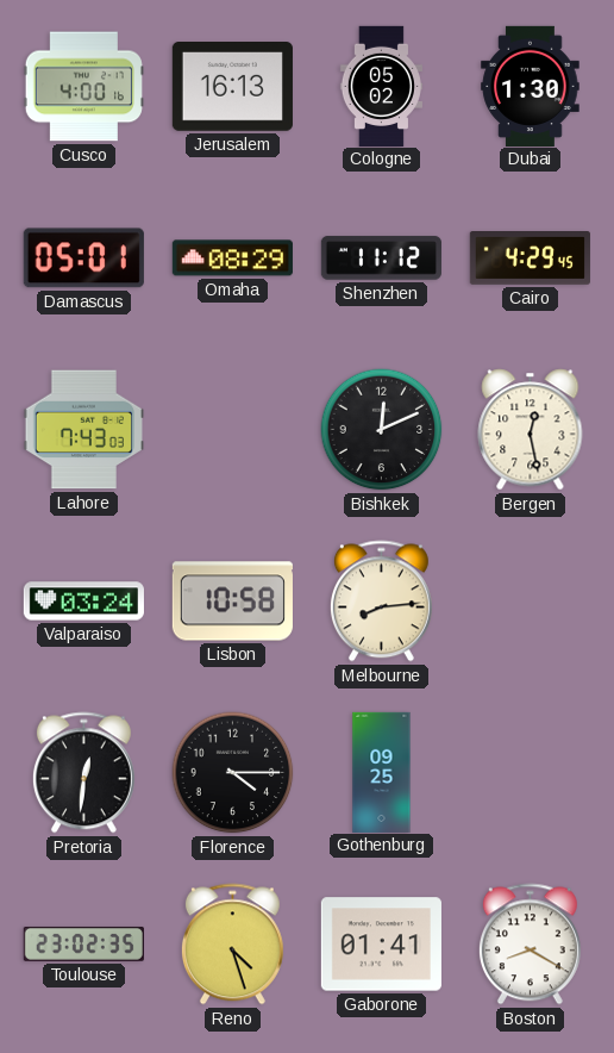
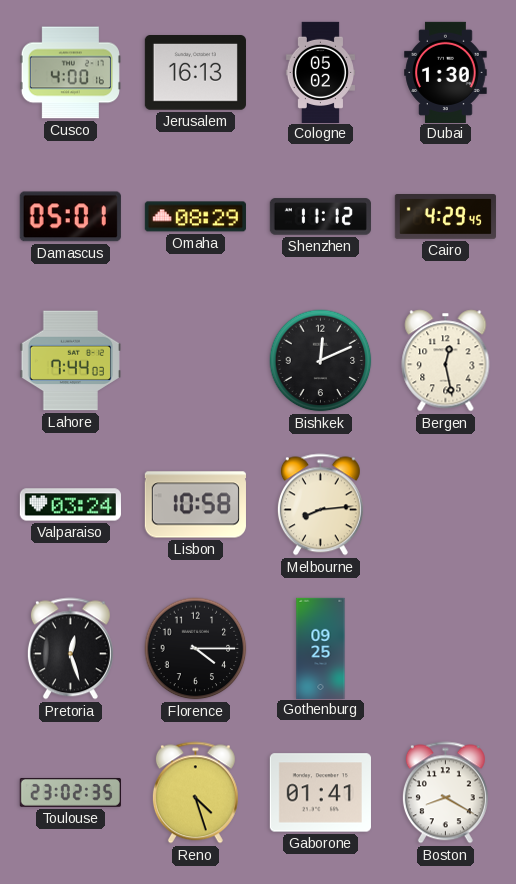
Lahore: 7:43 -> 7:44
Pretoria: 12:31 -> 12:27
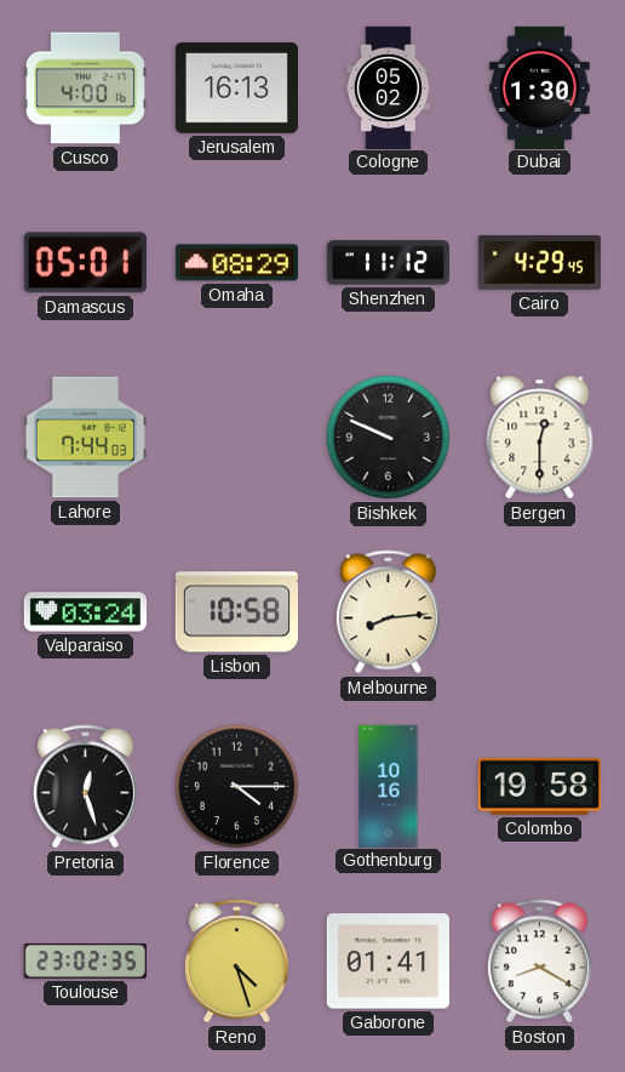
Bishkek: 12:11 -> 9:49
Bergen: 12:28 -> 12:30
Gothenburg: 09:25 -> 10:16
Colombo: none -> 19:58
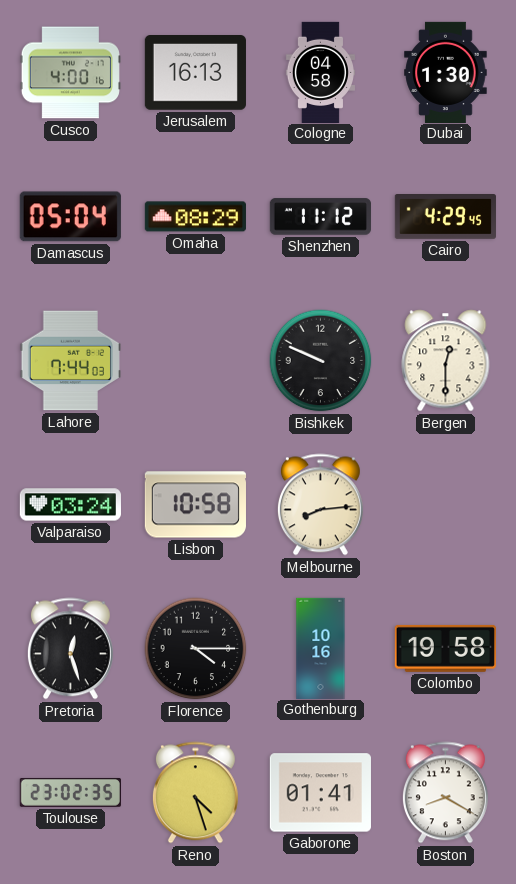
Cologne: 05:02 -> 04:58
Damascus: 05:01 -> 05:04
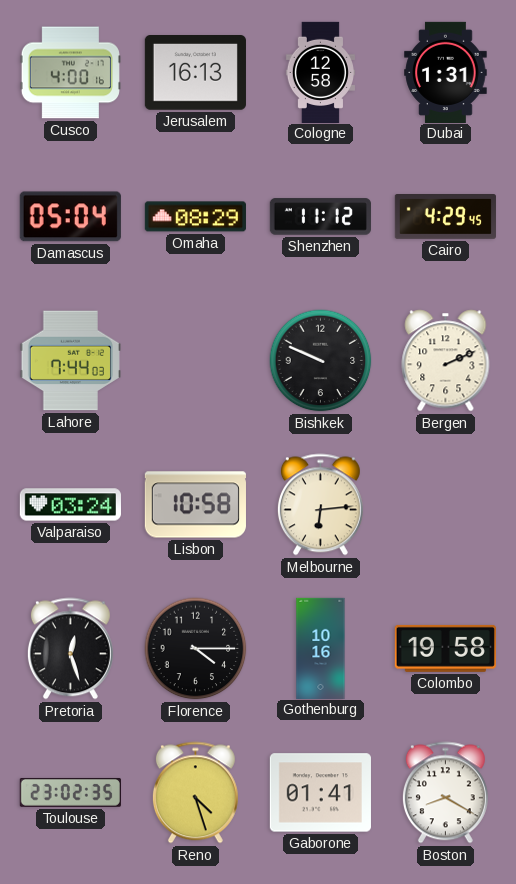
Cologne: 04:58 -> 12:58
Dubai: 1:30 -> 1:31
Bergen: 12:30 -> 2:11
Melbourne: 8:14 -> 6:14
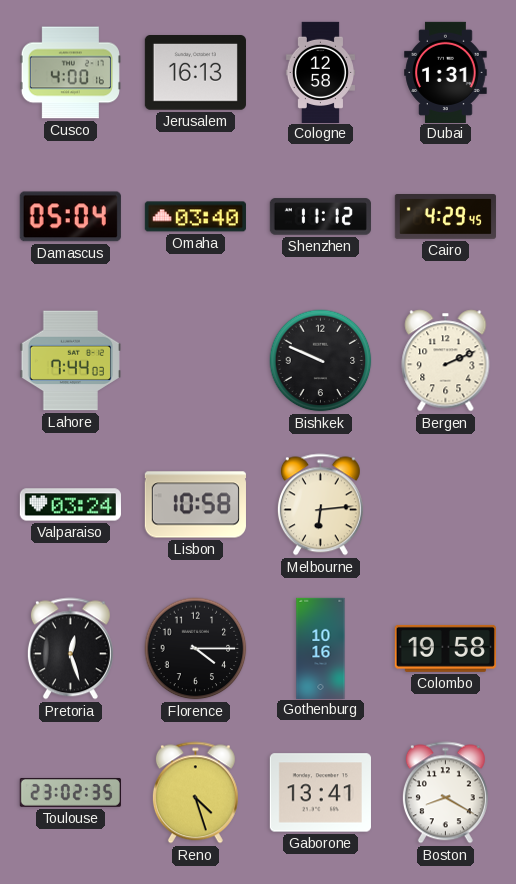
Omaha: 08:29 -> 03:40
Gaborone: 01:41 -> 13:41
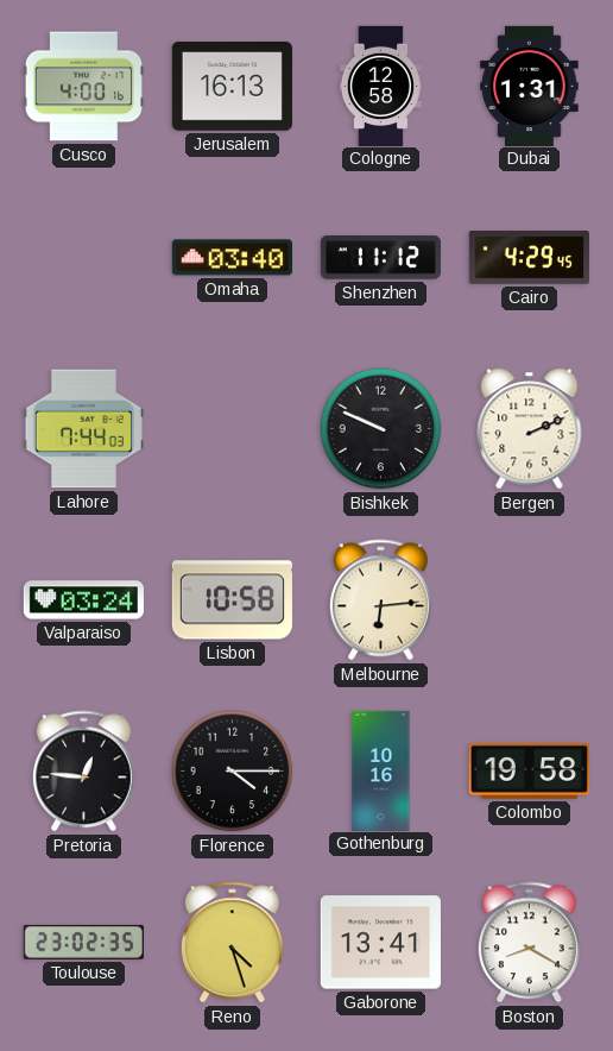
Damascus: 05:04 -> none
Pretoria: 12:27 -> 12:46
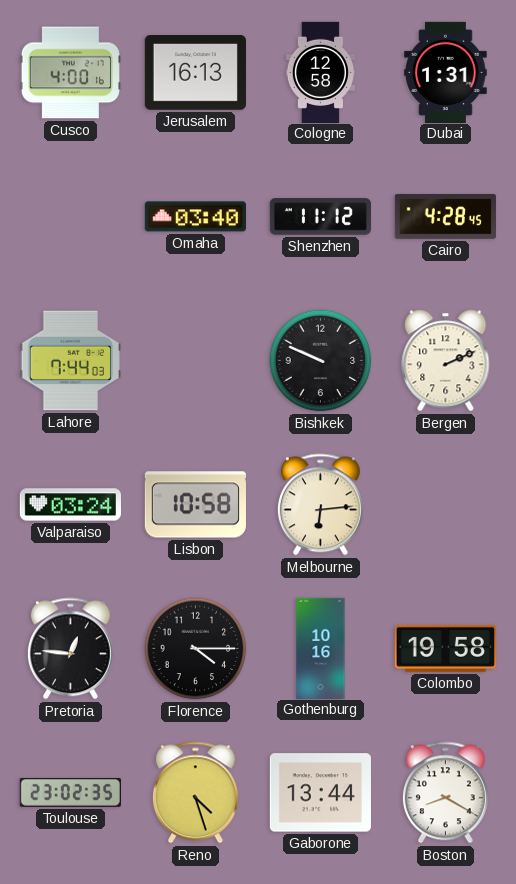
Cairo: 4:29 -> 4:28
Gaborone: 13:41 -> 13:44
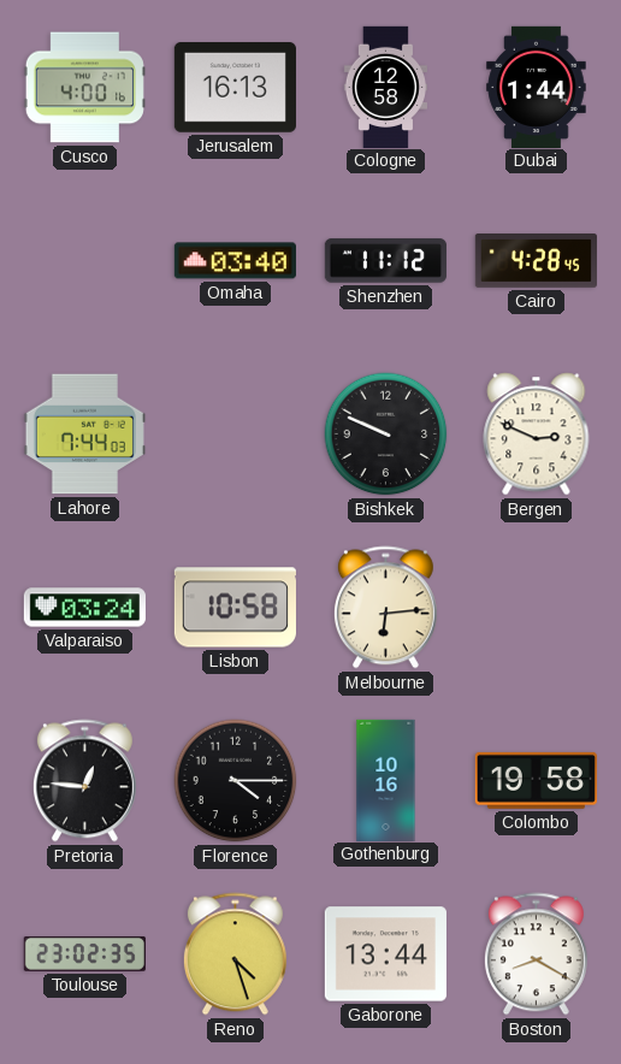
Dubai: 1:31 -> 1:44
Bergen: 2:11 -> 2:49
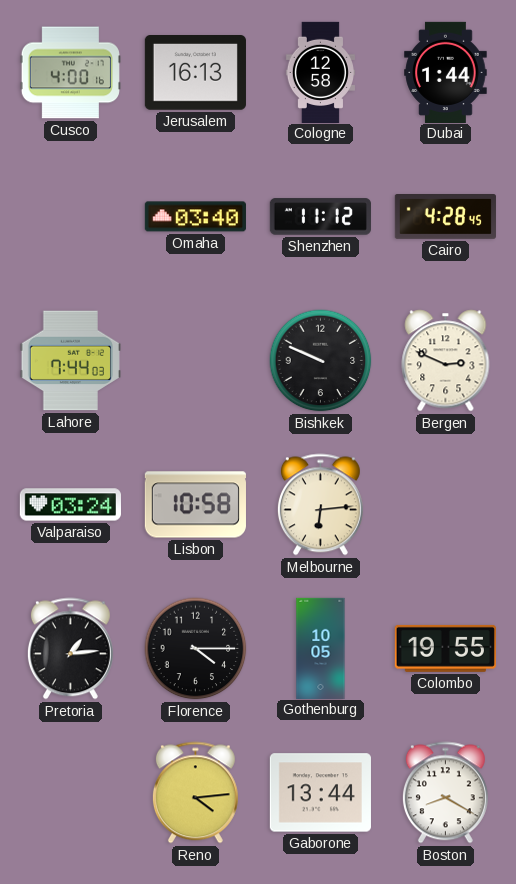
Pretoria: 12:46 -> 1:14
Gothenburg: 10:16 -> 10:05
Colombo: 19:58 -> 19:55
Toulouse: 23:02 -> none
Reno: 4:27 -> 4:14
